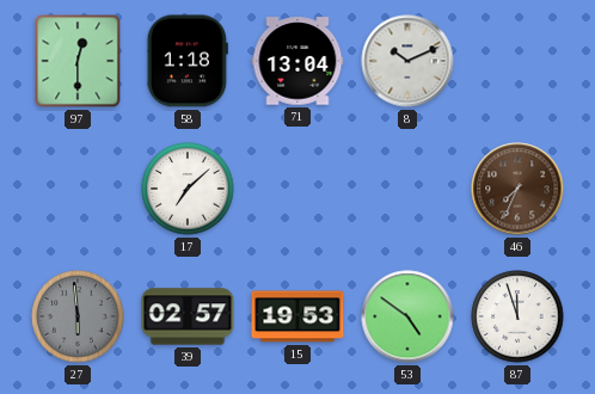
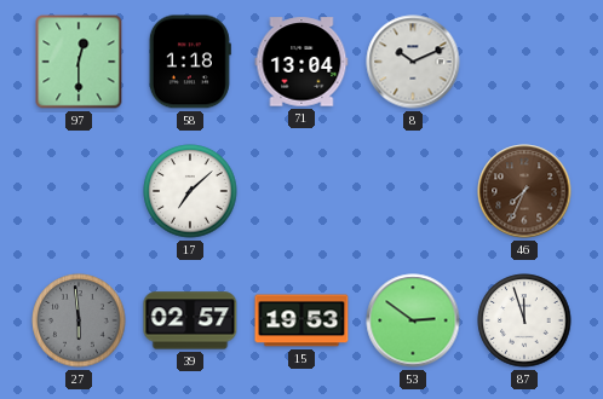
53: 4:51 -> 2:51
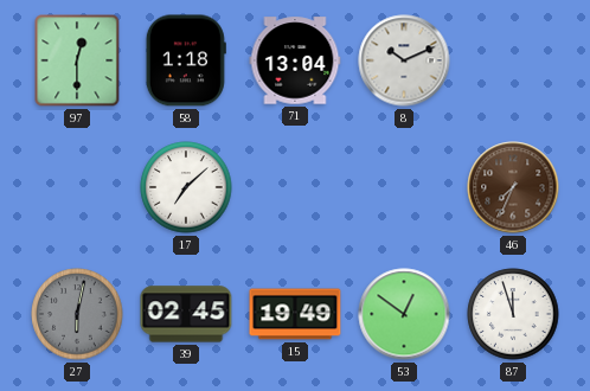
27: 5:59 -> 6:02
39: 02:57 -> 02:45
15: 19:53 -> 19:49
53: 2:51 -> 12:51
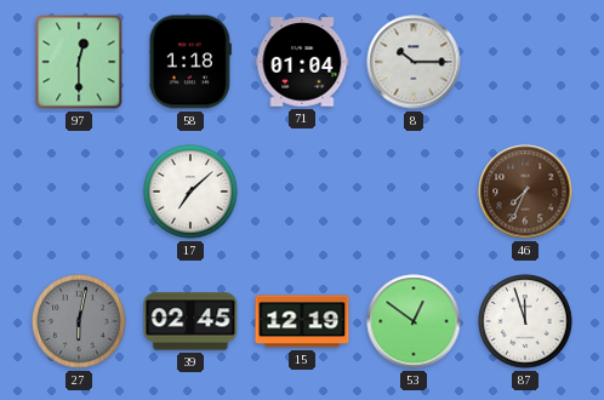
71: 13:04 -> 01:04
8: 10:11 -> 10:15
15: 19:49 -> 12:19
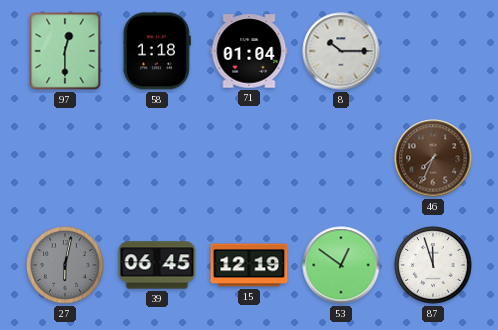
17: 7:08 -> none
39: 02:45 -> 06:45
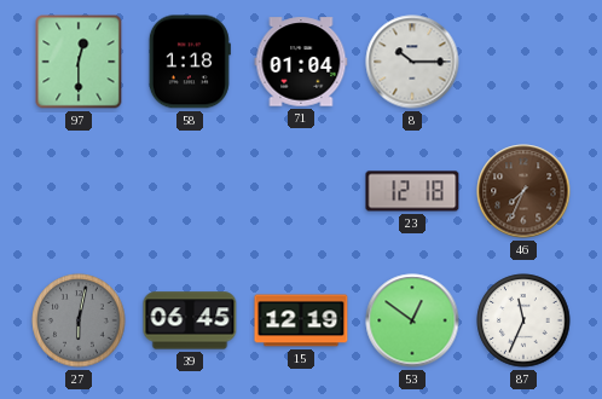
23: none -> 12:18
87: 11:57 -> 11:34
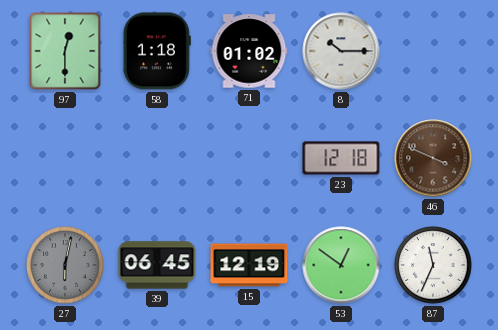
71: 01:04 -> 01:02
46: 7:34 -> 3:49
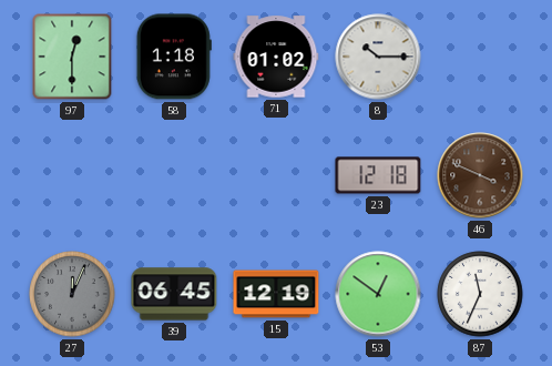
27: 6:02 -> 12:04
